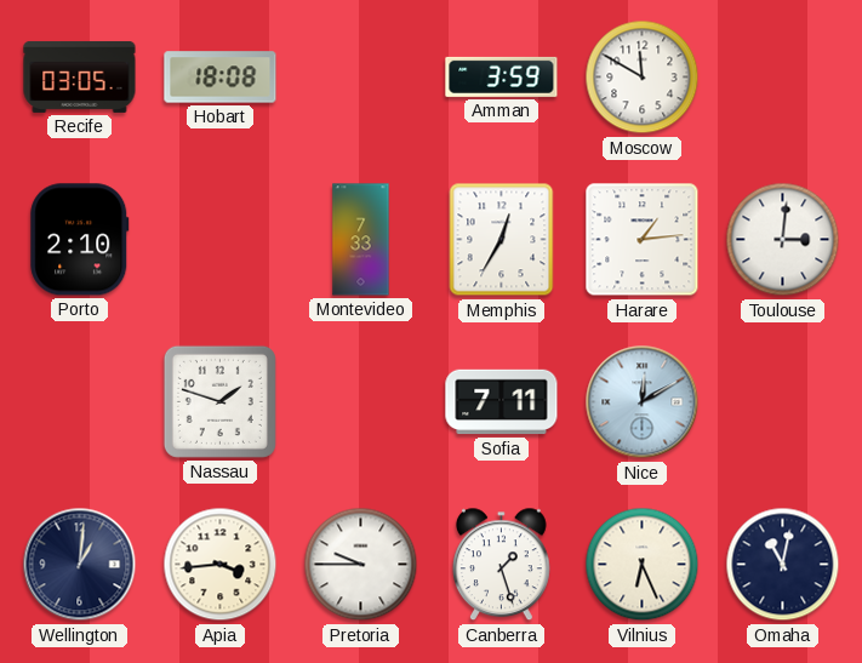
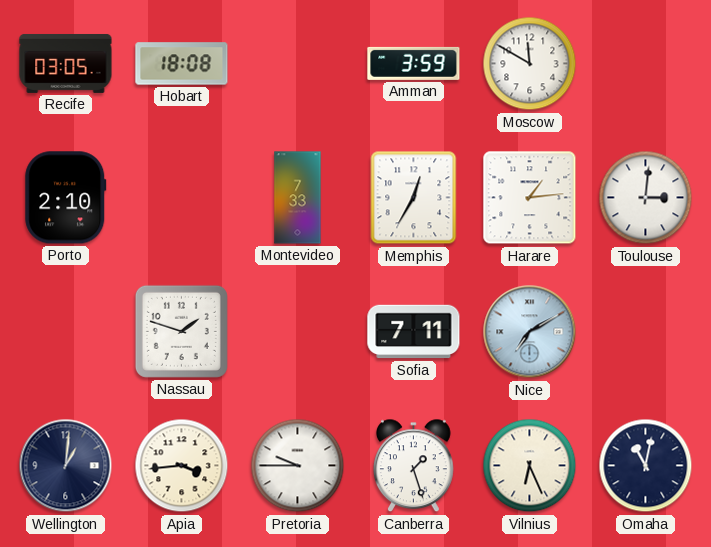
Nice: 12:10 -> 7:10
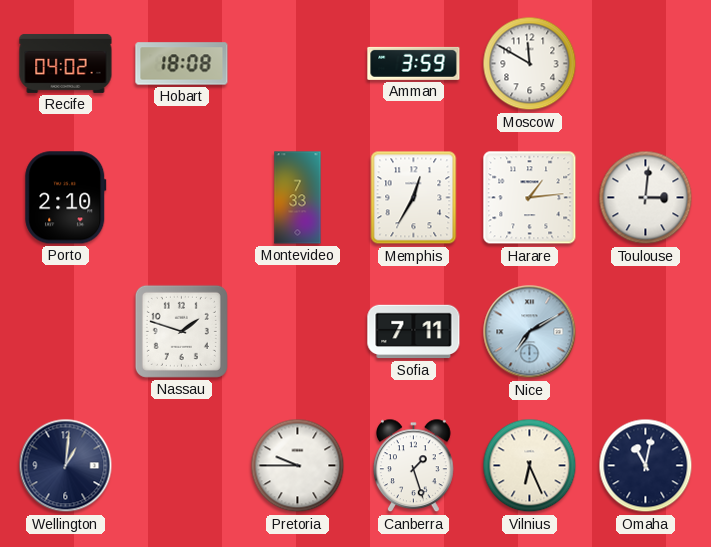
Recife: 03:05 -> 04:02
Apia: 3:44 -> none
